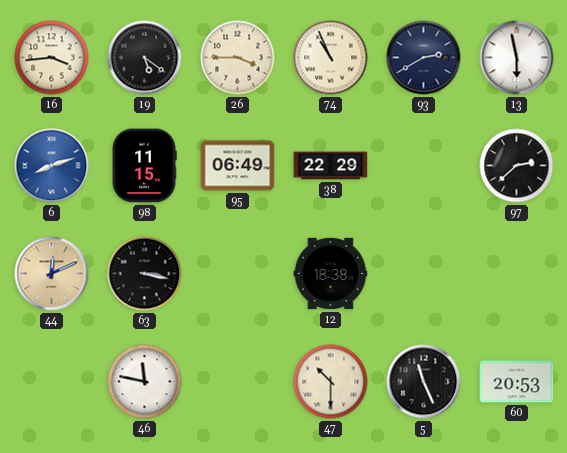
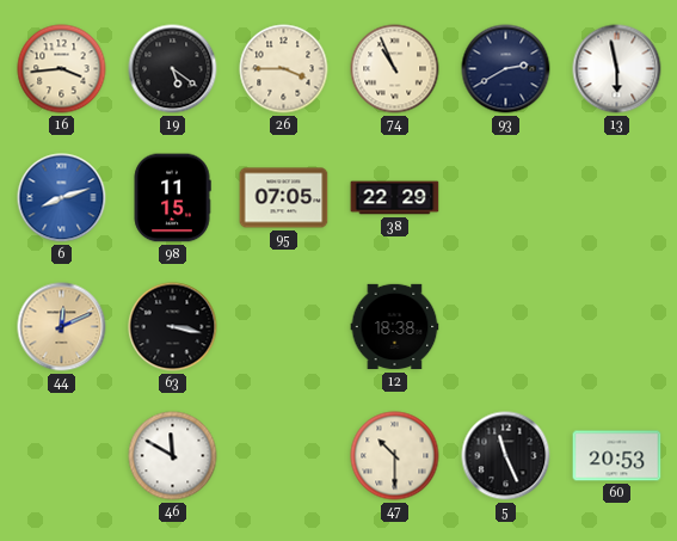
95: 06:49 -> 07:05
97: 2:38 -> none
46: 11:47 -> 11:50
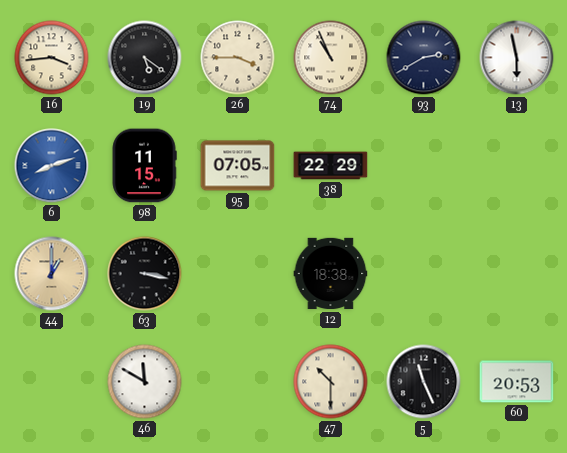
44: 12:11 -> 1:00
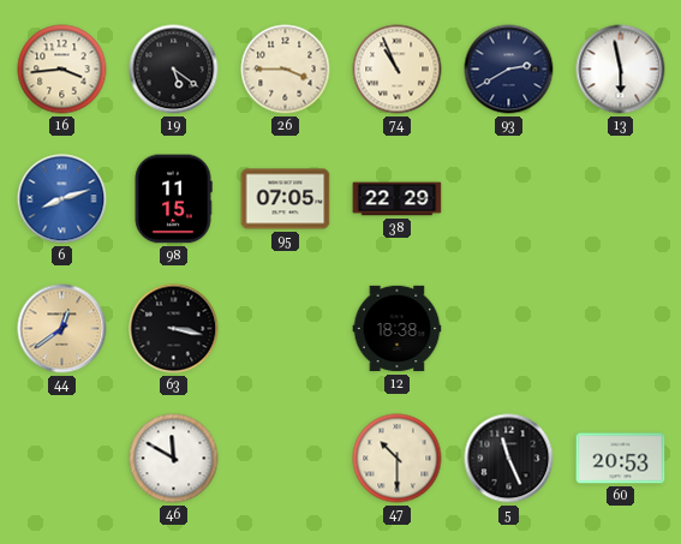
44: 1:00 -> 12:39
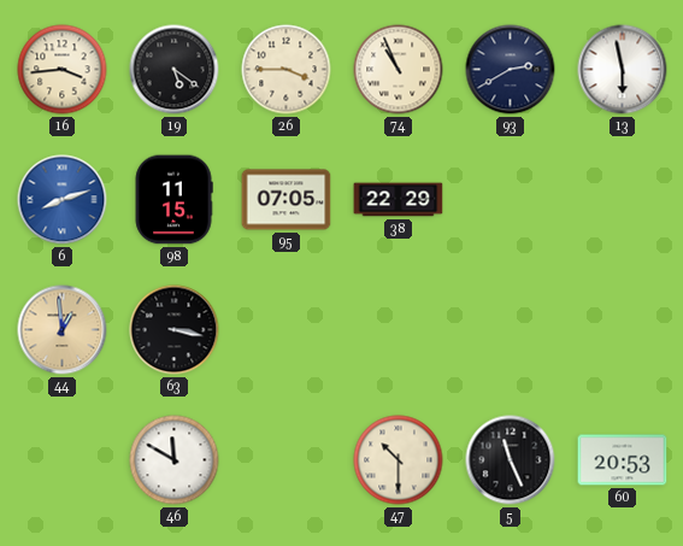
44: 12:39 -> 12:59
12: 18:38 -> none
